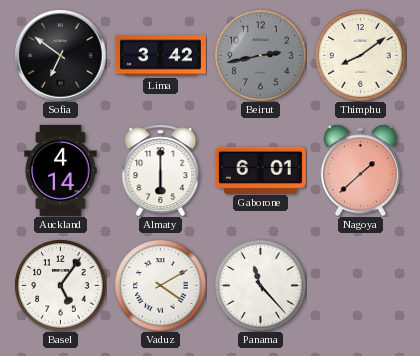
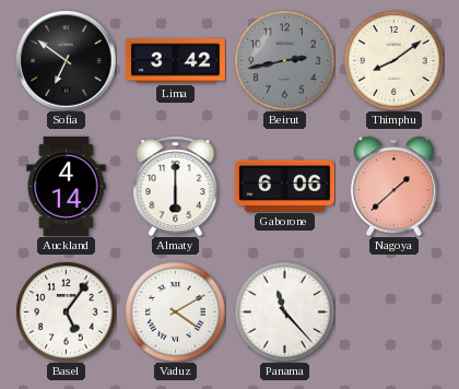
Gaborone: 6:01 -> 6:06
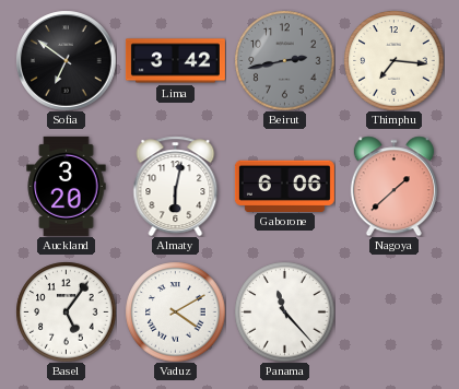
Thimphu: 8:09 -> 7:16
Auckland: 4:14 -> 3:20
Almaty: 6:00 -> 6:02
